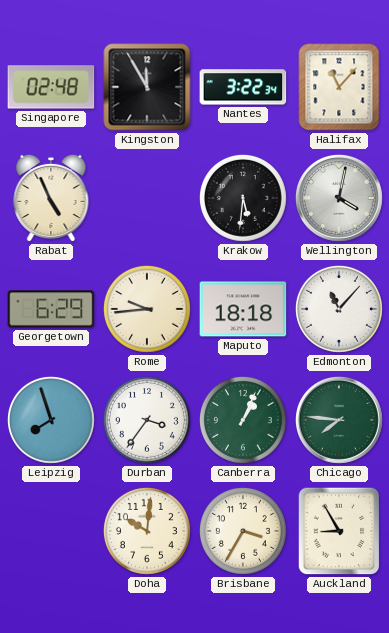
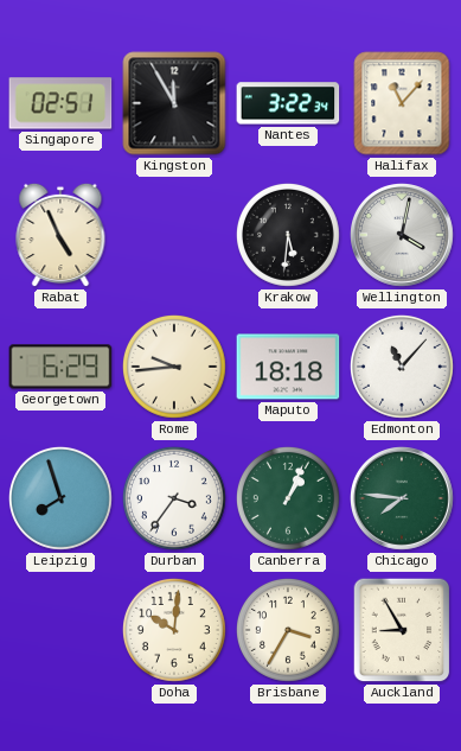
Singapore: 02:48 -> 02:51
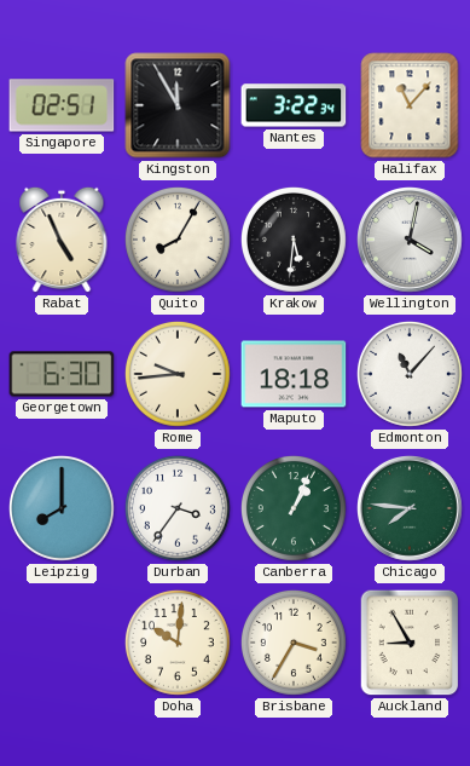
Quito: none -> 8:05
Georgetown: 6:29 -> 6:30
Leipzig: 7:57 -> 8:00
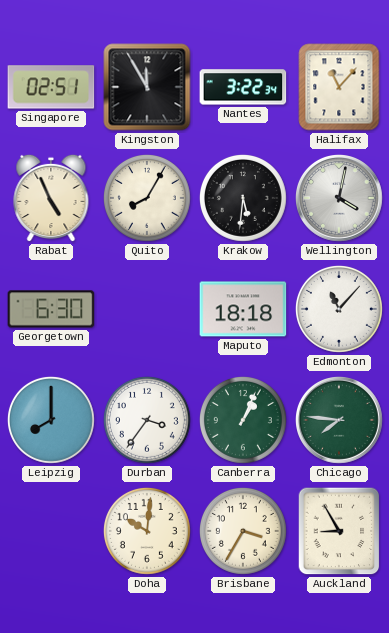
Rome: 9:44 -> none
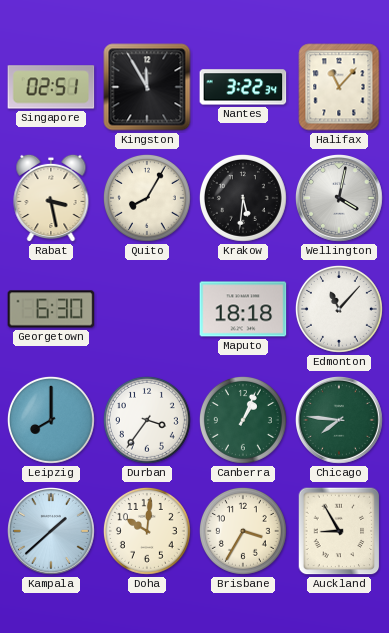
Rabat: 4:56 -> 3:28
Kampala: none -> 1:38
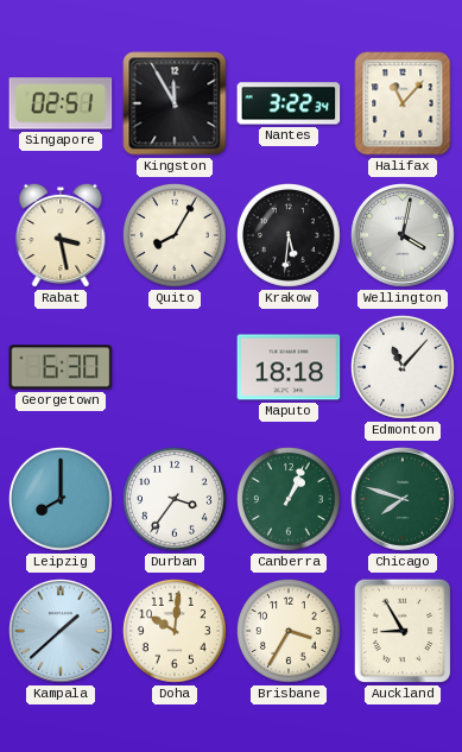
Chicago: 7:46 -> 7:48
